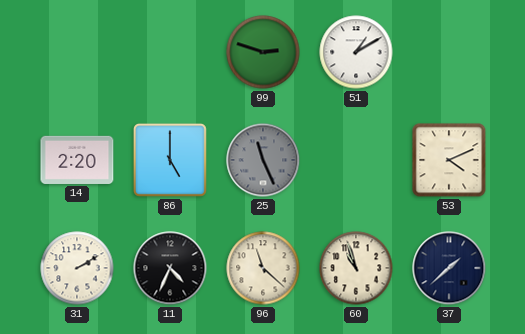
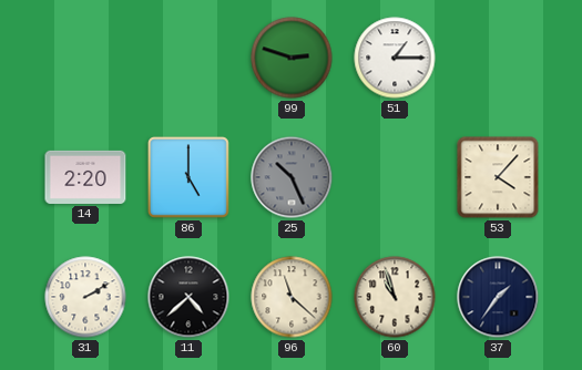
51: 1:10 -> 1:15
25: 11:26 -> 10:26
53: 4:11 -> 4:07
11: 4:34 -> 4:38
37: 1:38 -> 1:36
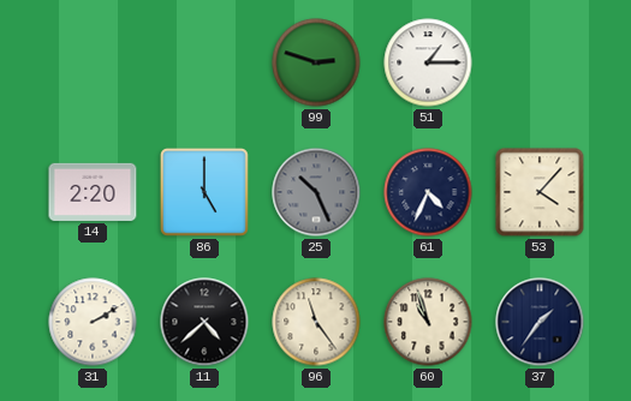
61: none -> 4:34
96: 11:22 -> 11:24
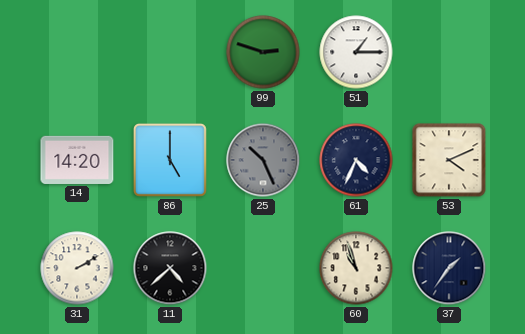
14: 2:20 -> 14:20
53: 4:07 -> 4:11
96: 11:24 -> none
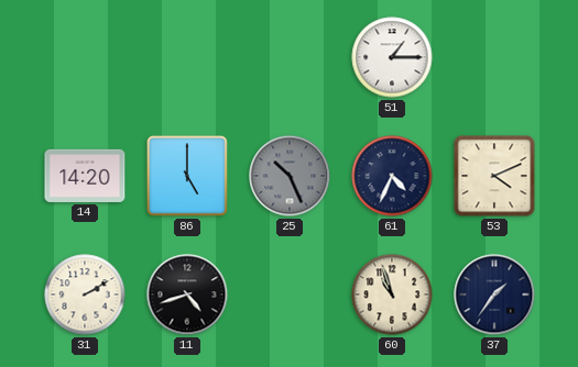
99: 2:48 -> none
11: 4:38 -> 4:42
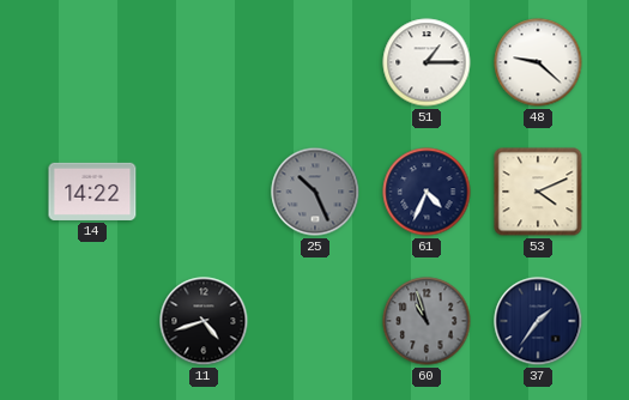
48: none -> 9:22
14: 14:20 -> 14:22
86: 5:00 -> none
31: 2:10 -> none
60 dial: cream -> grey
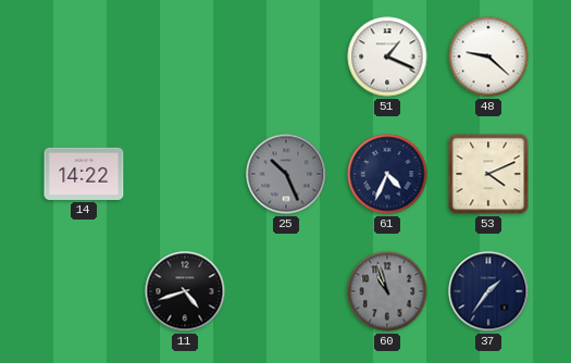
51: 1:15 -> 1:19
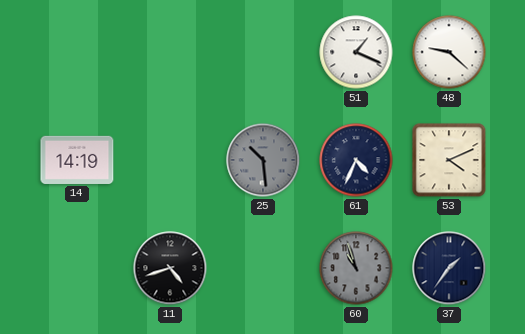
14: 14:22 -> 14:19
25: 10:26 -> 10:29
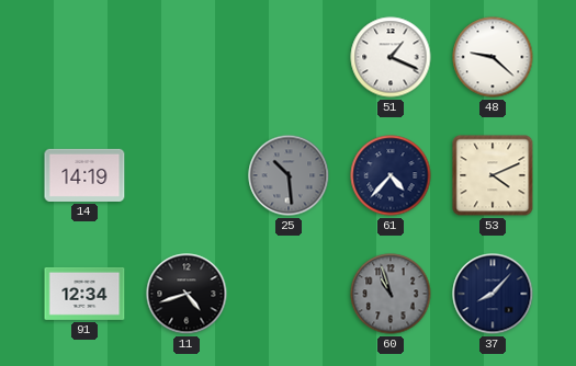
61: 4:34 -> 4:37
91: none -> 12:34
37: 1:36 -> 8:07
